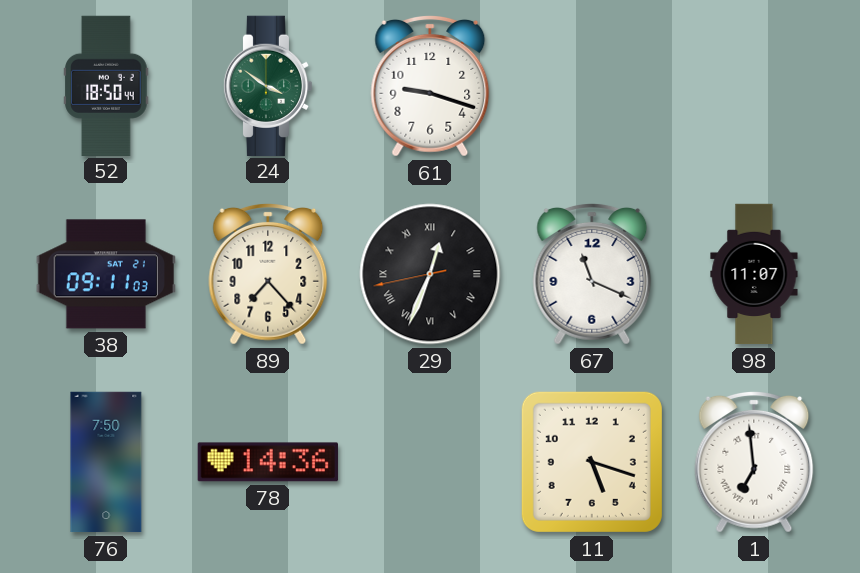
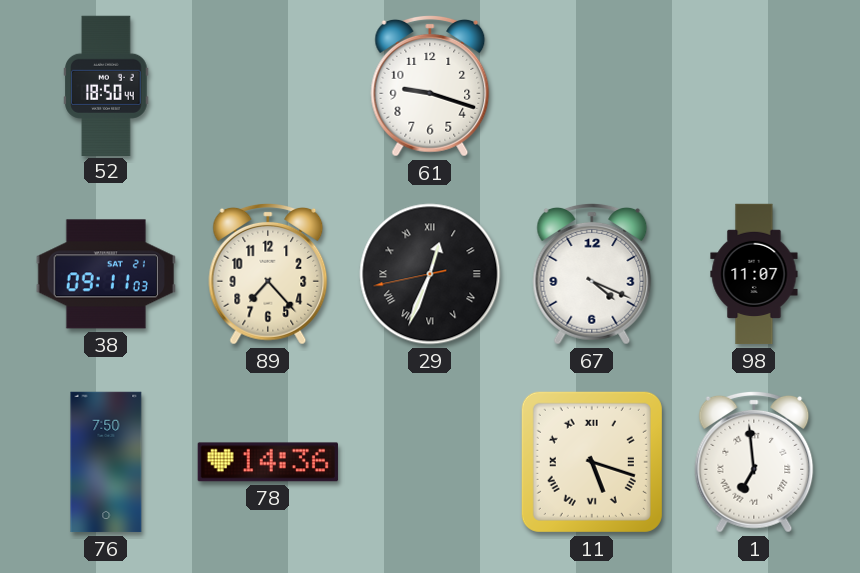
24: 3:51 -> none
67: 11:19 -> 4:19
11 numerals: Arabic -> Roman
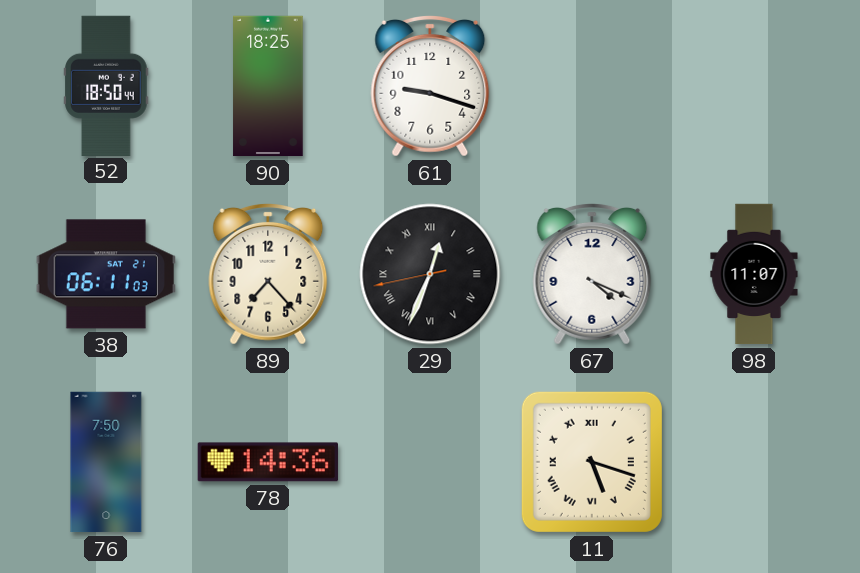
90: none -> 18:25
38: 09:11 -> 06:11
1: 6:59 -> none
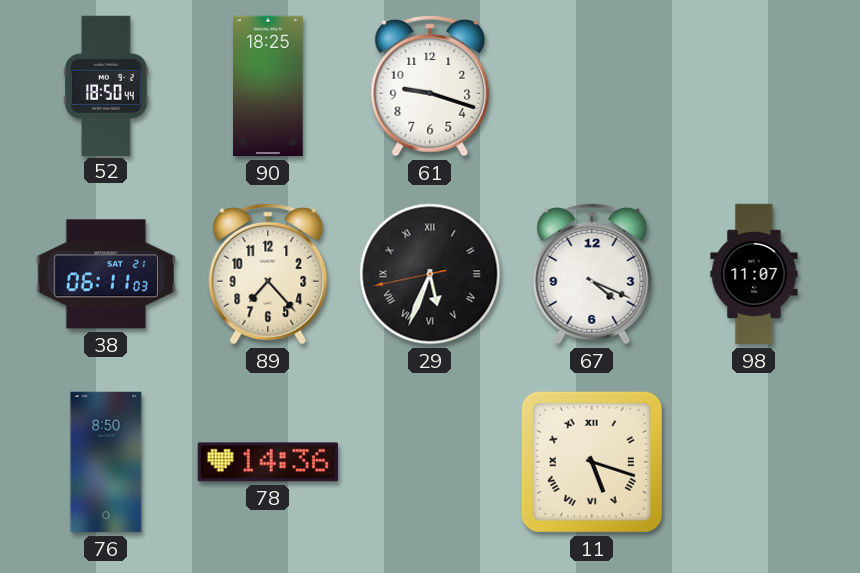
29: 12:33 -> 5:33
76: 7:50 -> 8:50
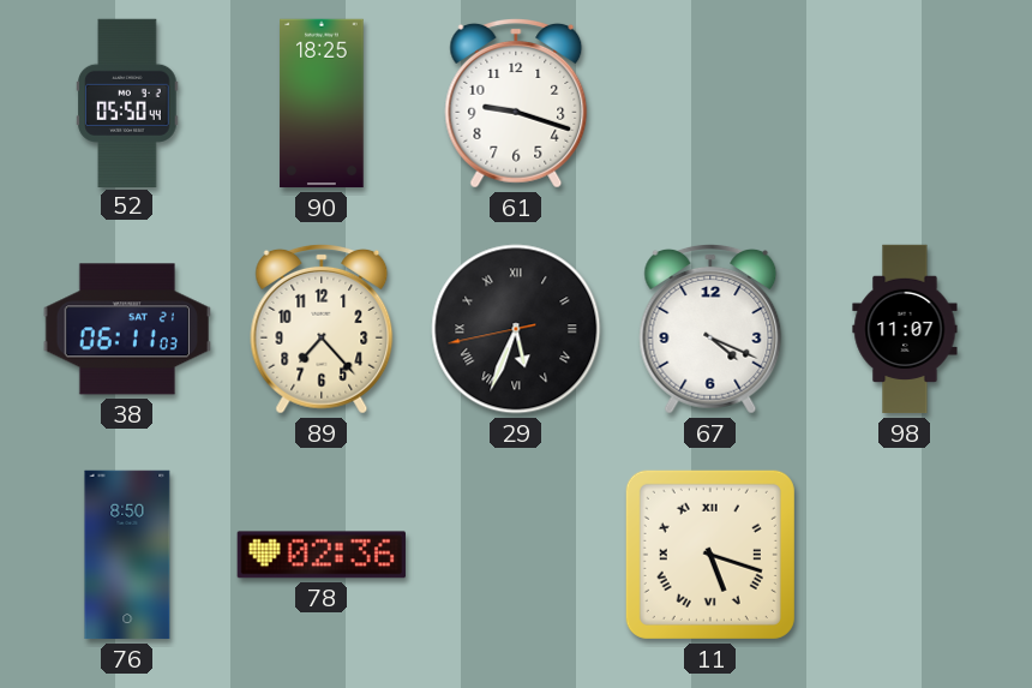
52: 18:50 -> 05:50
78: 14:36 -> 02:36
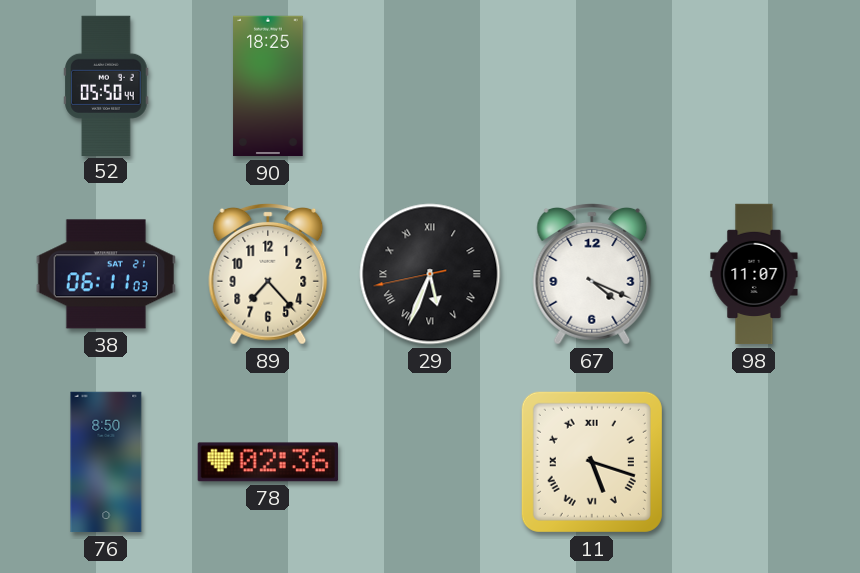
61: 9:18 -> none
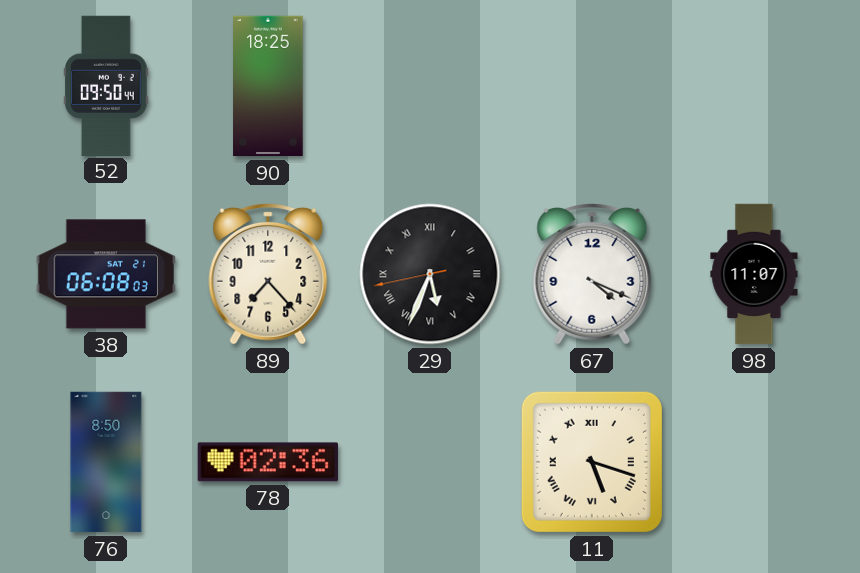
52: 05:50 -> 09:50
38: 06:11 -> 06:08
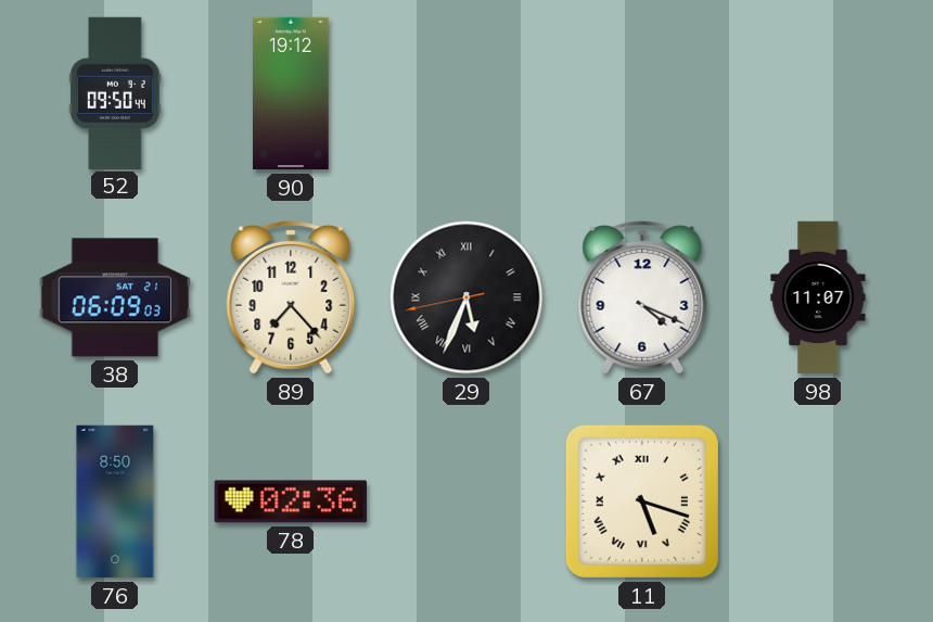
90: 18:25 -> 19:12
38: 06:08 -> 06:09
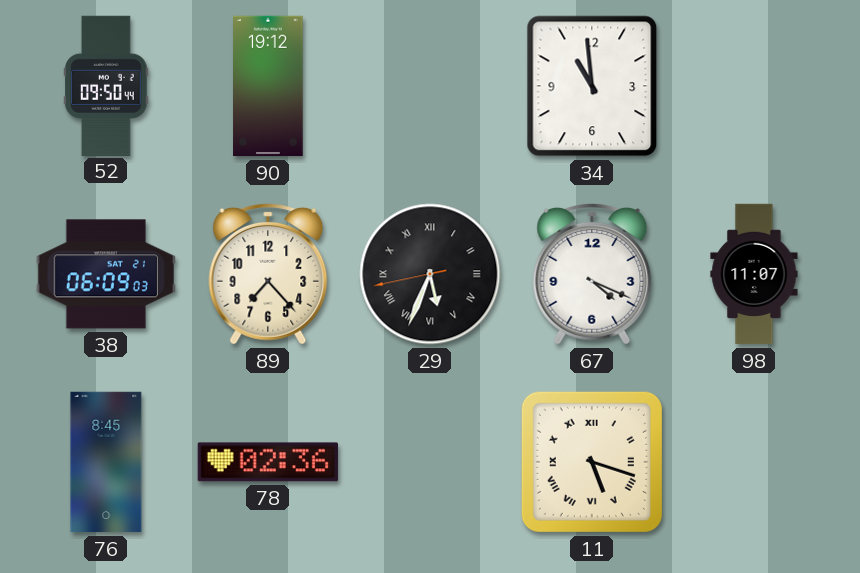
34: none -> 10:59
76: 8:50 -> 8:45
